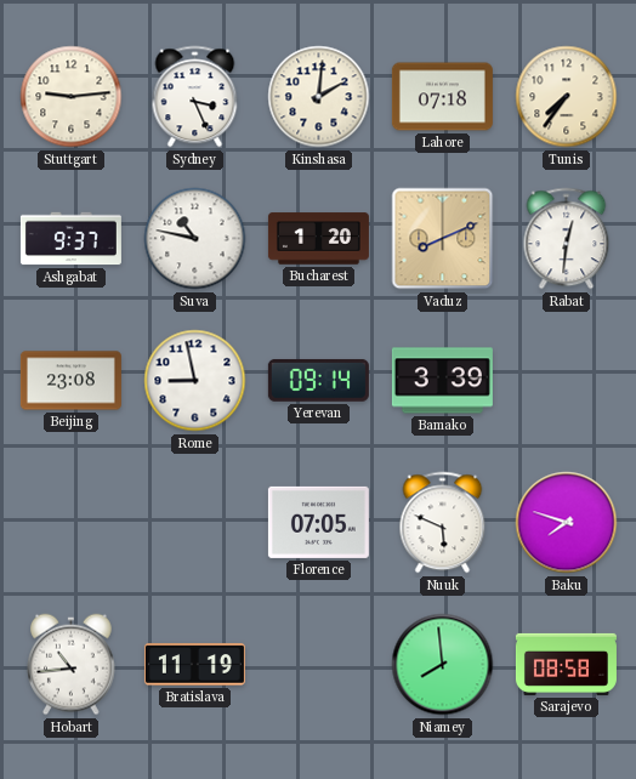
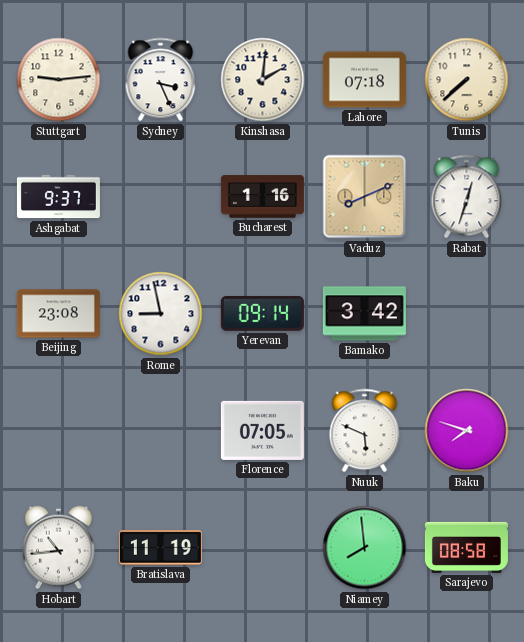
Tunis: 7:36 -> 7:38
Suva: 10:47 -> none
Bucharest: 1:20 -> 1:16
Rabat: 12:31 -> 12:33
Bamako: 3:39 -> 3:42
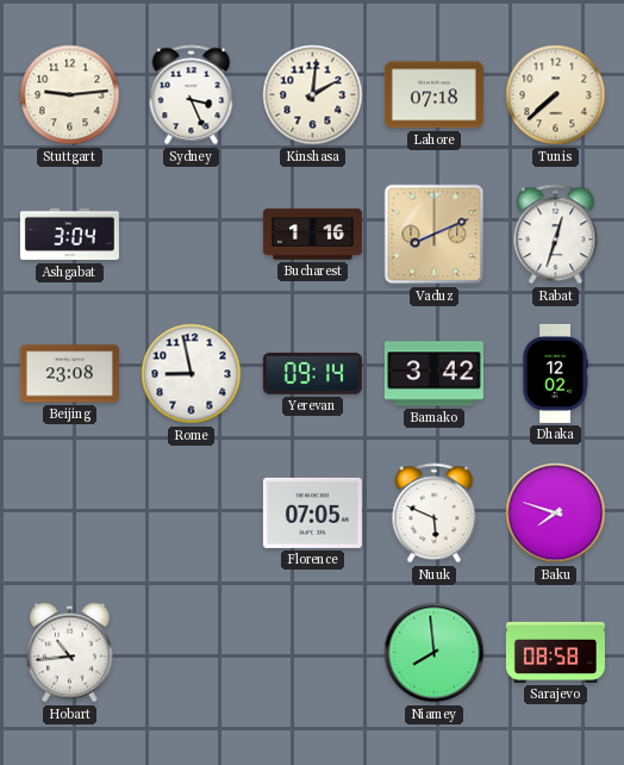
Ashgabat: 9:37 -> 3:04
Dhaka: none -> 12:02
Bratislava: 11:19 -> none
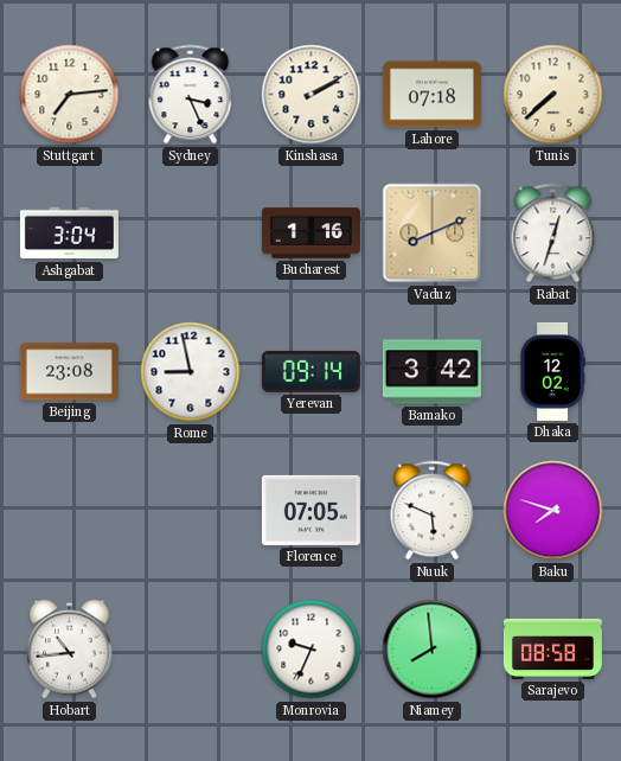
Stuttgart: 9:14 -> 7:14
Kinshasa: 2:01 -> 2:10
Monrovia: none -> 9:34
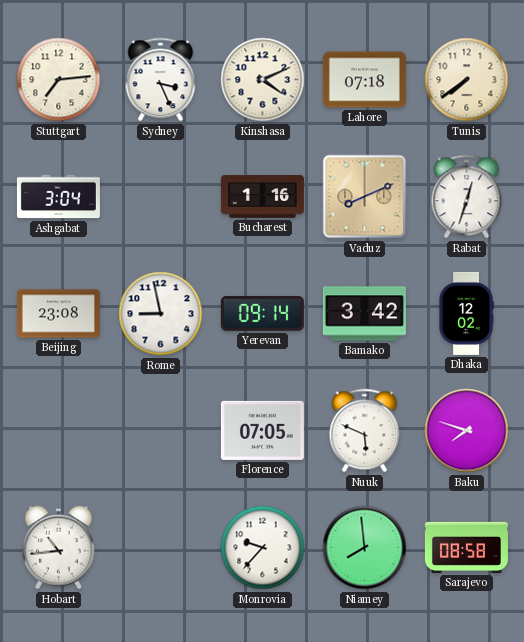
Kinshasa: 2:10 -> 4:11
Tunis: 7:38 -> 7:39
Monrovia: 9:34 -> 9:37
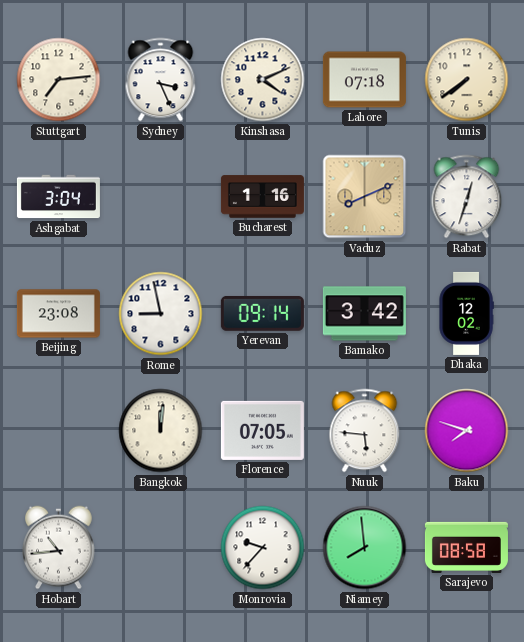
Bangkok: none -> 12:01
Nuuk: 5:49 -> 5:46
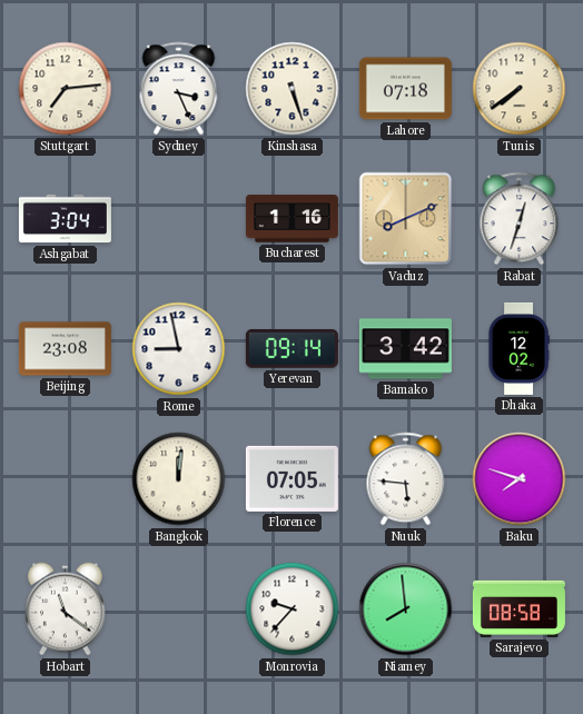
Kinshasa: 4:11 -> 5:27
Hobart: 10:44 -> 11:21
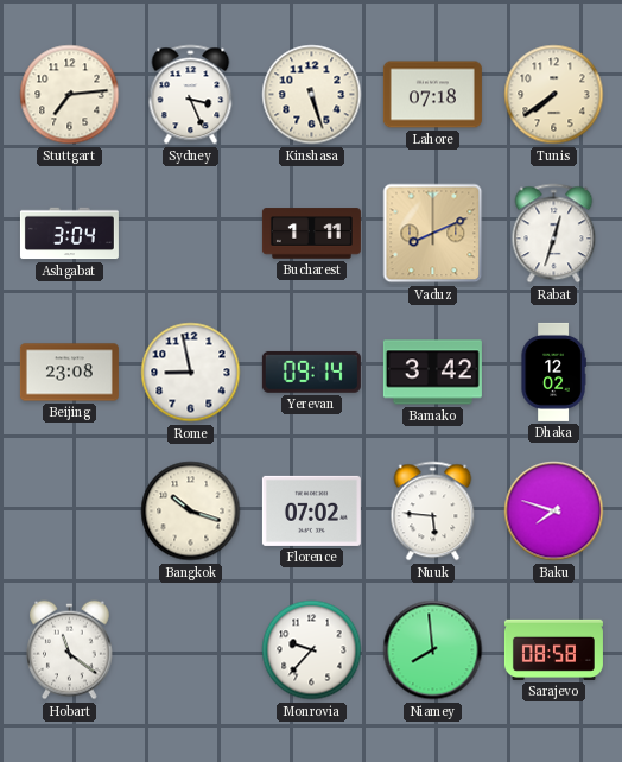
Bucharest: 1:16 -> 1:11
Bangkok: 12:01 -> 10:18
Florence: 07:05 -> 07:02
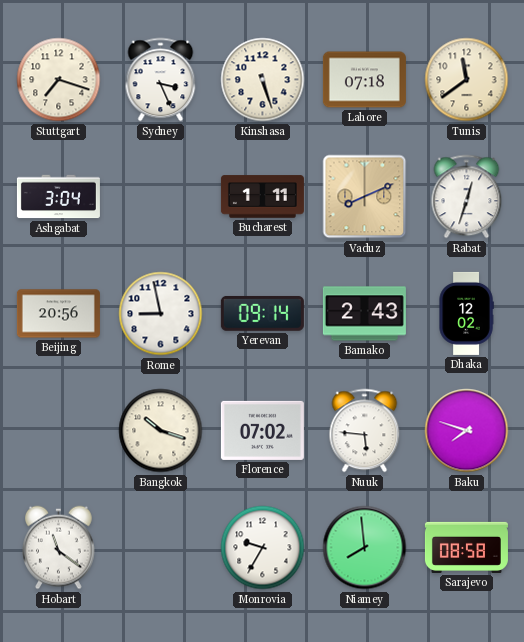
Stuttgart: 7:14 -> 7:18
Tunis: 7:39 -> 11:39
Beijing: 23:08 -> 20:56
Bamako: 3:42 -> 2:43
Monrovia: 9:37 -> 9:35
